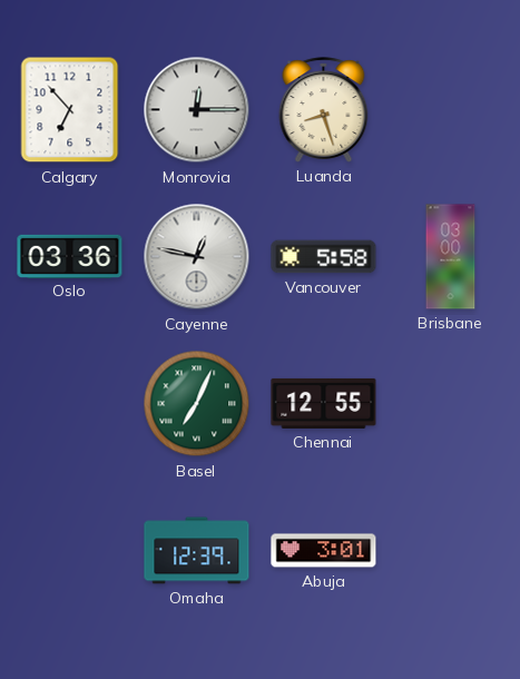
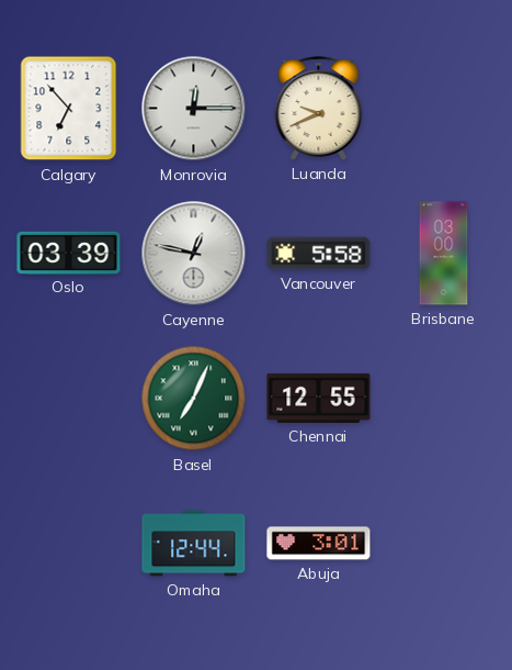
Luanda: 8:27 -> 9:41
Oslo: 03:36 -> 03:39
Omaha: 12:39 -> 12:44
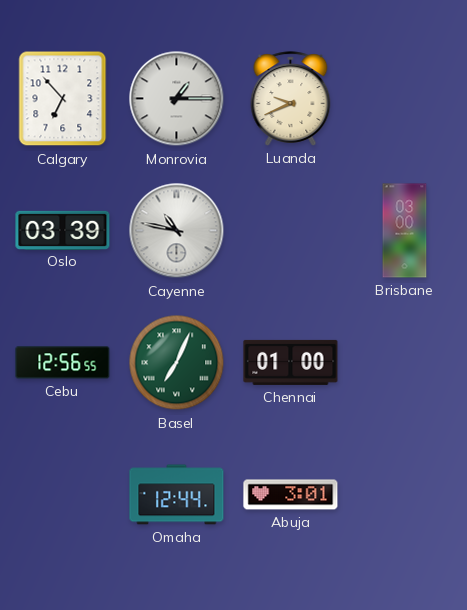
Monrovia: 12:15 -> 1:15
Cayenne: 12:47 -> 10:47
Vancouver: 5:58 -> none
Cebu: none -> 12:56
Chennai: 12:55 -> 01:00
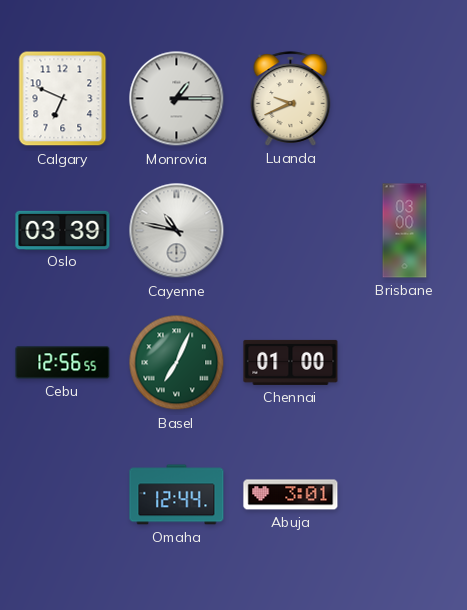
Calgary: 6:53 -> 6:49
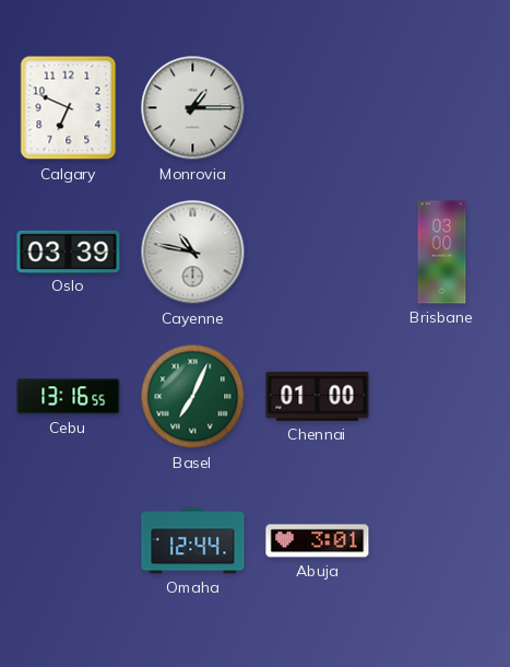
Luanda: 9:41 -> none
Cebu: 12:56 -> 13:16
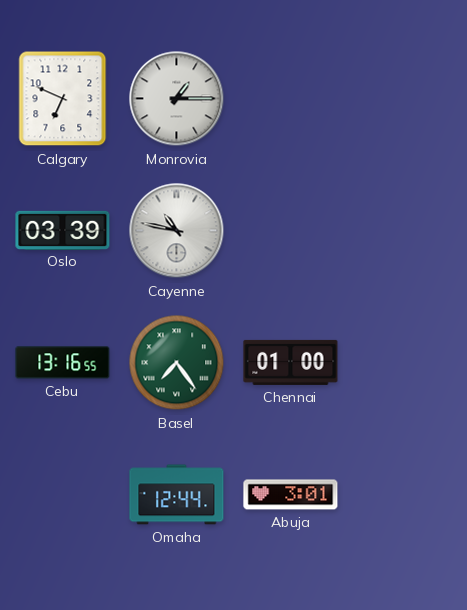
Brisbane: 03:00 -> none
Basel: 7:04 -> 7:24
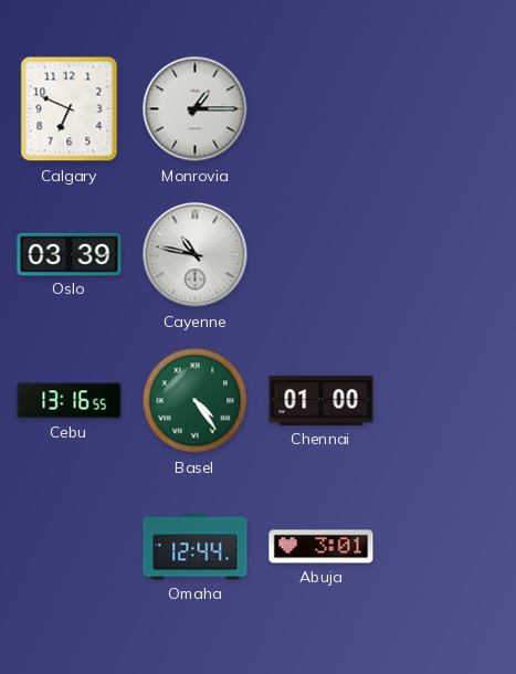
Basel: 7:24 -> 4:24
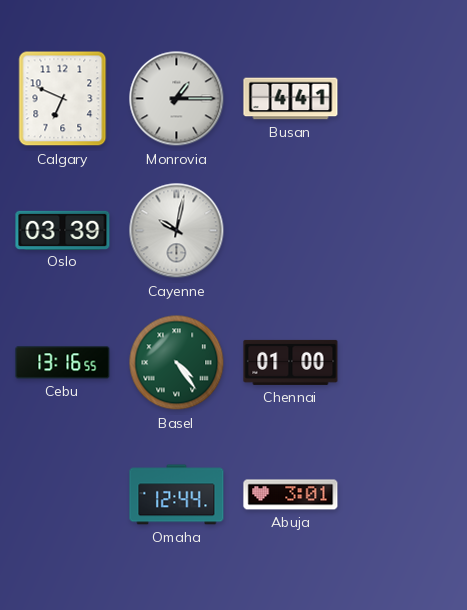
Busan: none -> 4:41
Cayenne: 10:47 -> 10:02
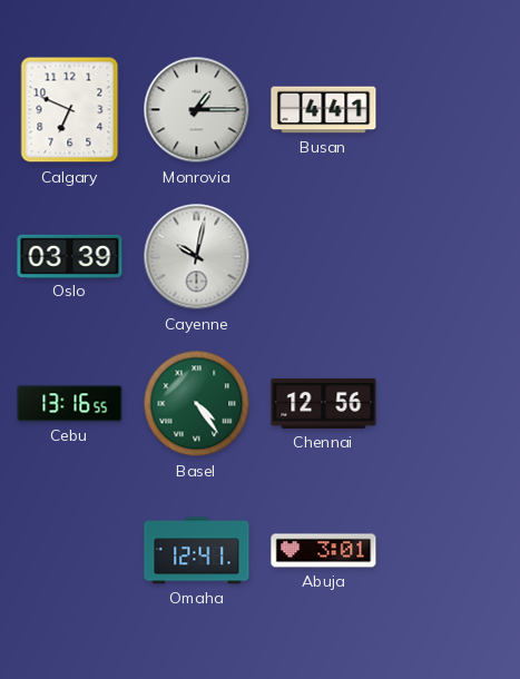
Chennai: 01:00 -> 12:56
Omaha: 12:44 -> 12:41
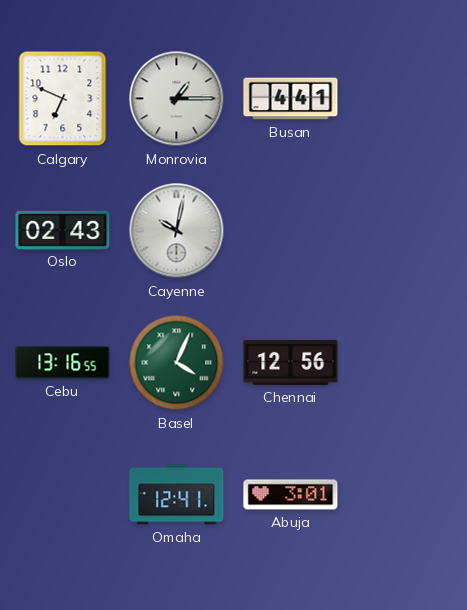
Oslo: 03:39 -> 02:43
Basel: 4:24 -> 4:04
